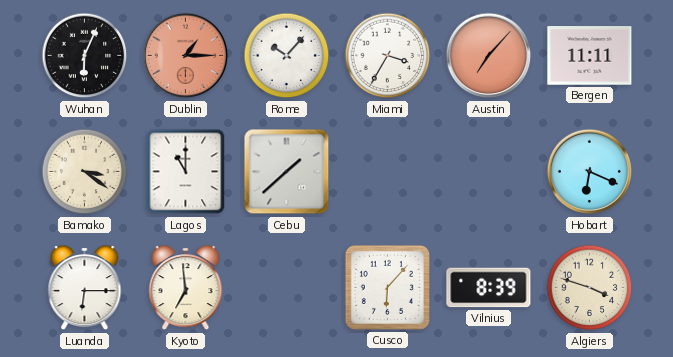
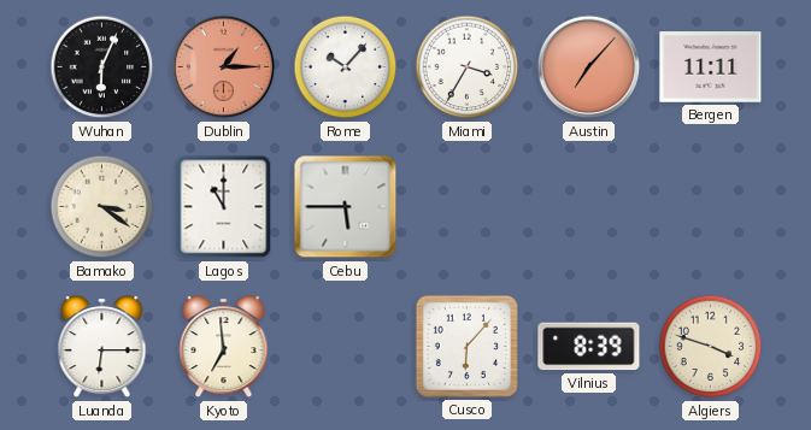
Cebu: 1:38 -> 5:45
Hobart: 6:19 -> none
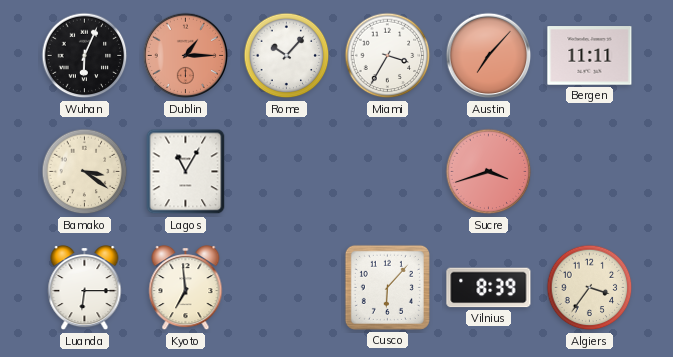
Lagos: 11:00 -> 11:05
Cebu: 5:45 -> none
Sucre: none -> 3:42
Algiers: 3:48 -> 3:36
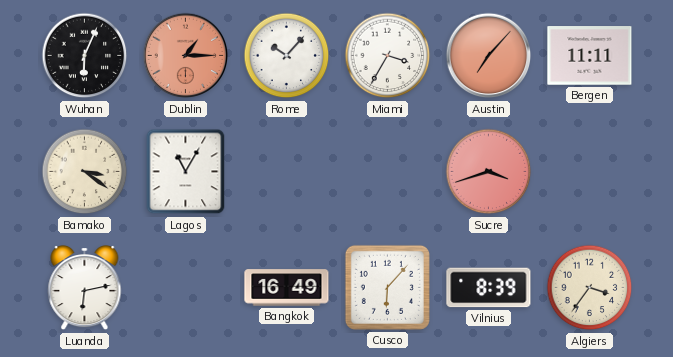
Luanda: 6:15 -> 6:13
Kyoto: 6:59 -> none
Bangkok: none -> 16:49
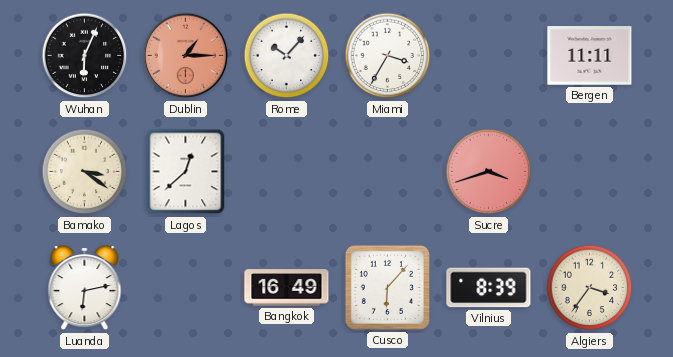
Austin: 7:07 -> none
Lagos: 11:05 -> 12:38
